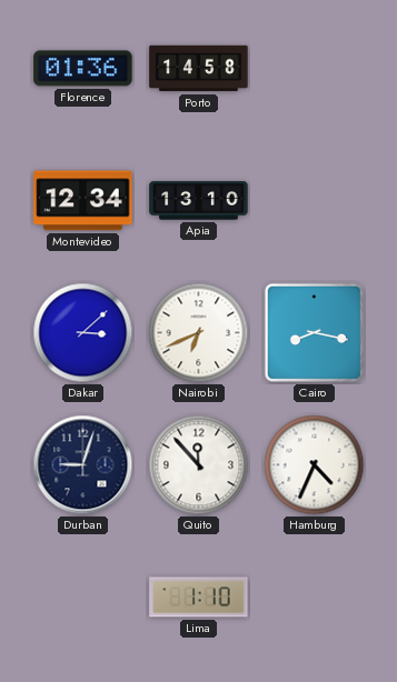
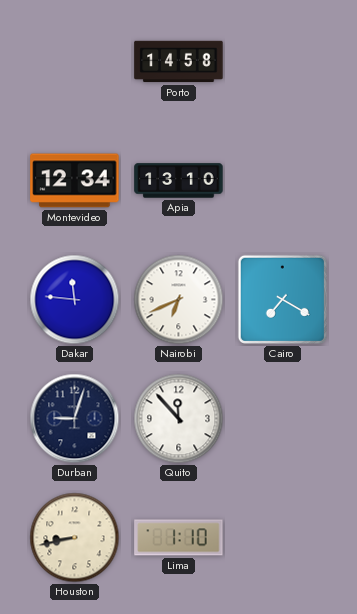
Florence: 01:36 -> none
Dakar: 3:08 -> 11:46
Cairo: 8:17 -> 7:20
Hamburg: 4:34 -> none
Houston: none -> 8:43
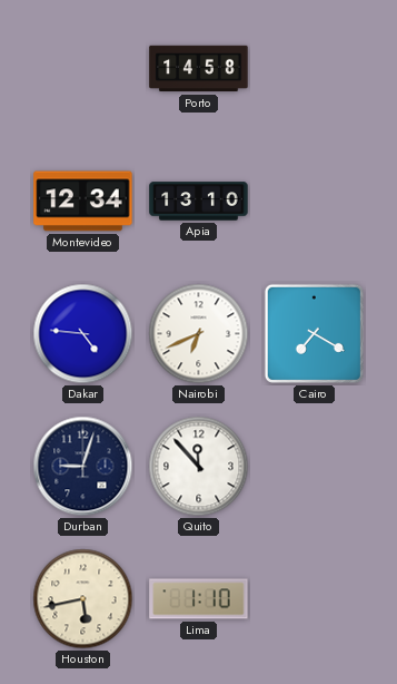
Dakar: 11:46 -> 4:46
Houston: 8:43 -> 5:43
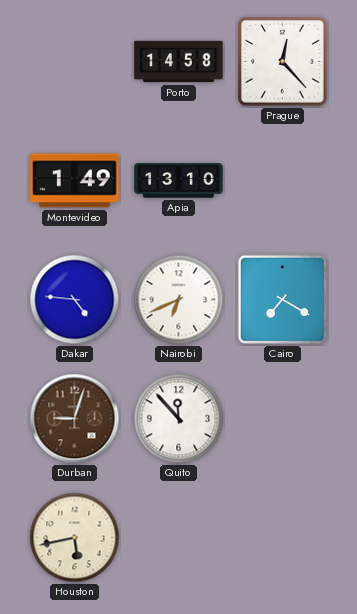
Prague: none -> 12:23
Montevideo: 12:34 -> 1:49
Durban dial: navy -> brown
Lima: 1:10 -> none
